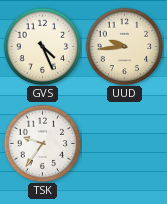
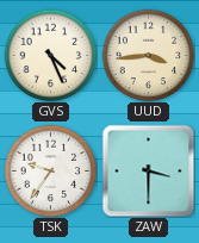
UUD: 9:44 -> 3:44
ZAW: none -> 3:30
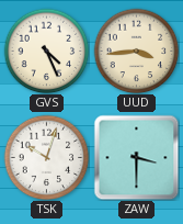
TSK: 9:36 -> 10:03
